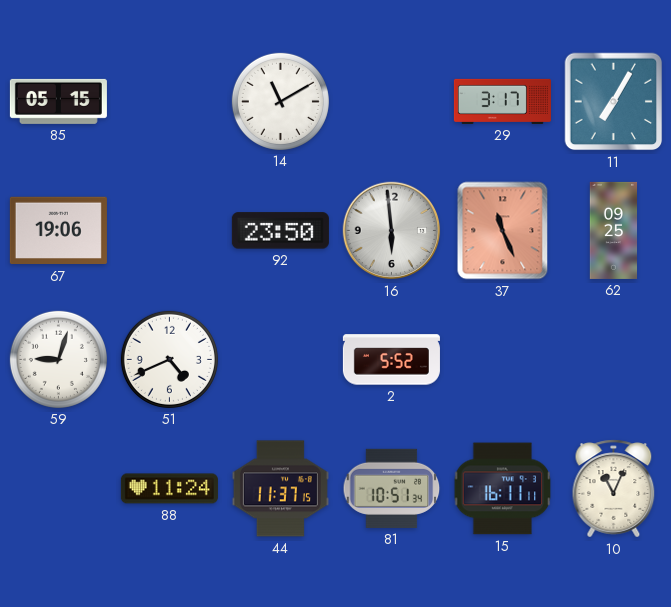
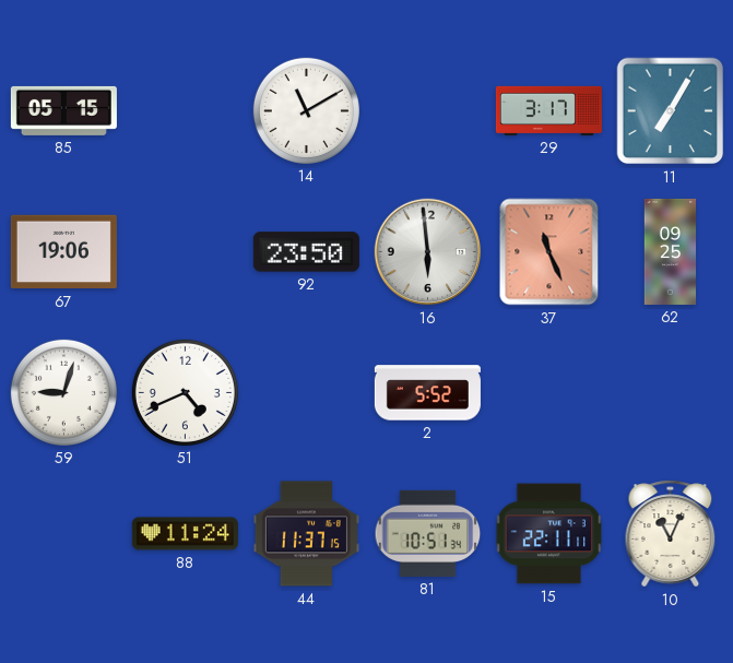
15: 16:11 -> 22:11
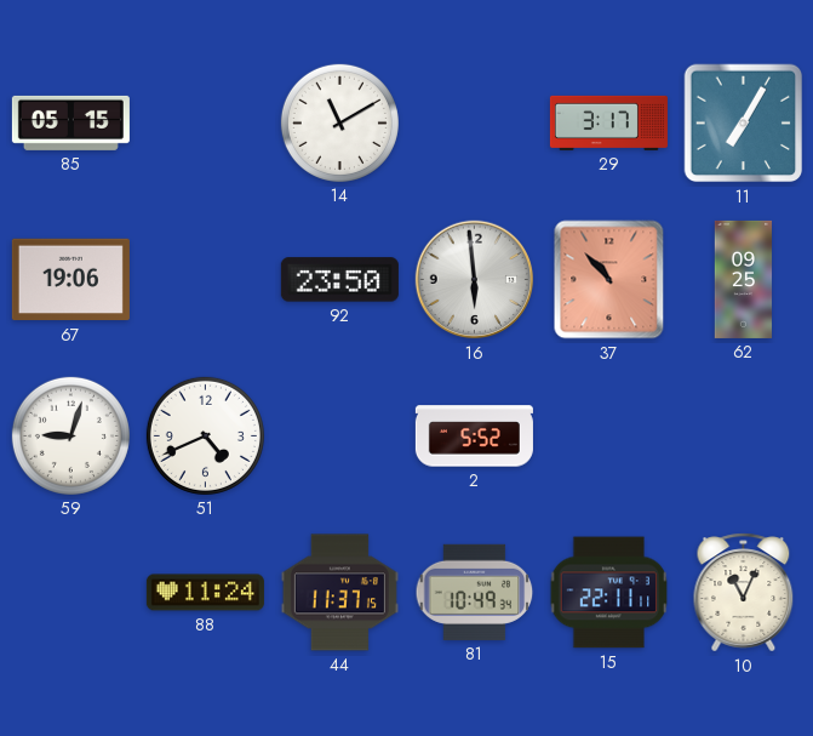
37: 11:26 -> 10:53
81: 10:51 -> 10:49
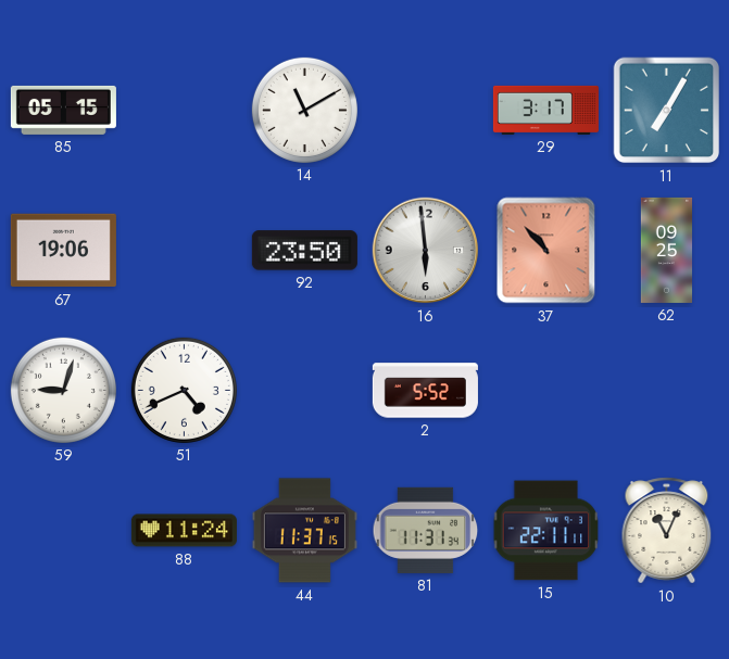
81: 10:49 -> 11:31
